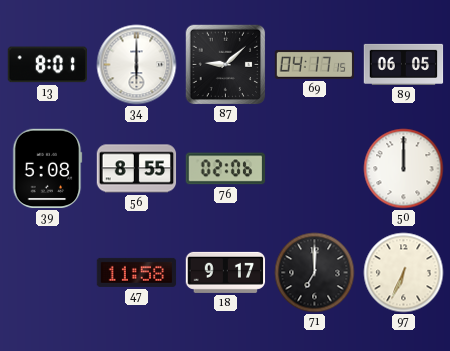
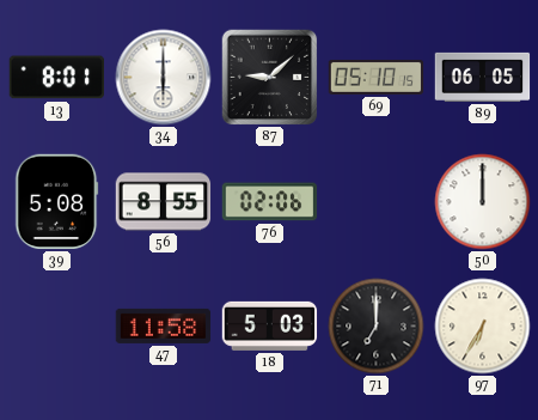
69: 04:17 -> 05:10
18: 9:17 -> 5:03
97: 6:34 -> 6:35
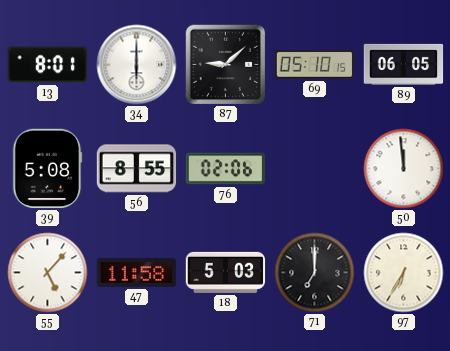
50: 12:00 -> 11:59
55: none -> 5:07
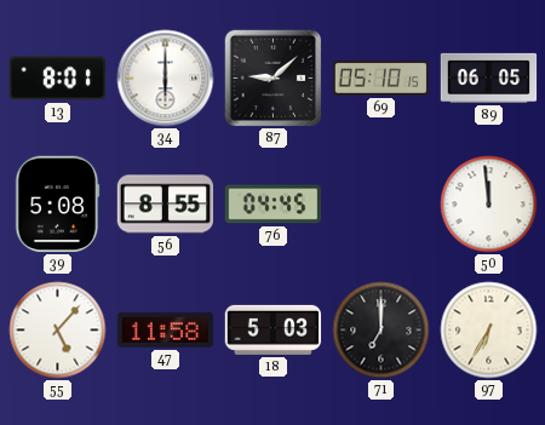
76: 02:06 -> 04:45
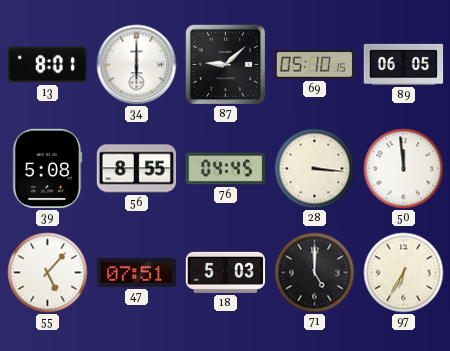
28: none -> 3:16
47: 11:58 -> 07:51
71: 7:00 -> 5:00
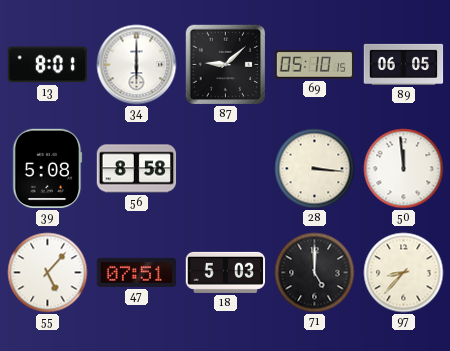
56: 8:55 -> 8:58
76: 04:45 -> none
97: 6:35 -> 8:37
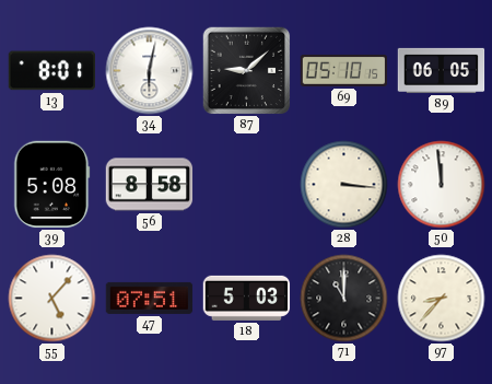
34: 6:00 -> 6:02
71: 5:00 -> 11:00
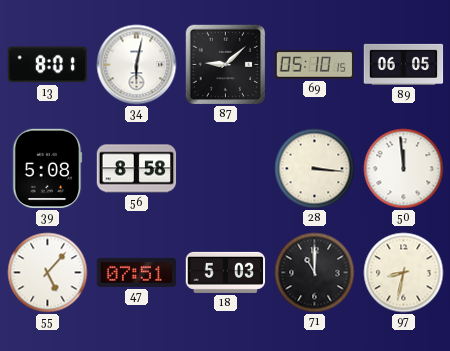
97: 8:37 -> 8:32
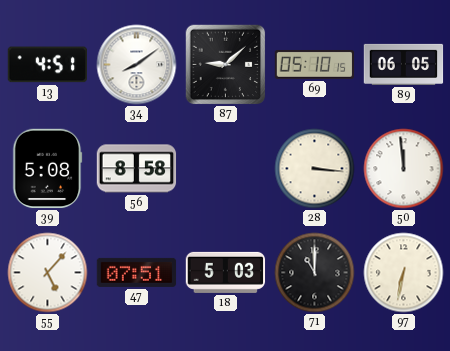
13: 8:01 -> 4:51
34: 6:02 -> 8:09
97: 8:32 -> 6:32
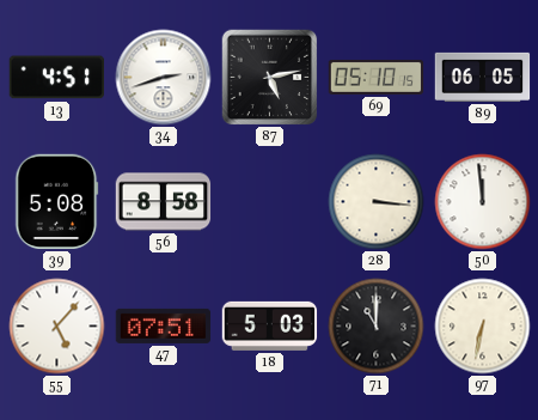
34: 8:09 -> 2:42
87: 9:08 -> 5:13
